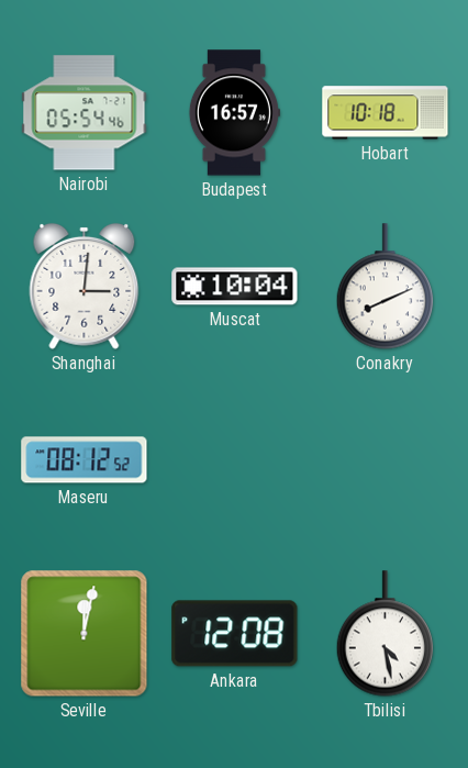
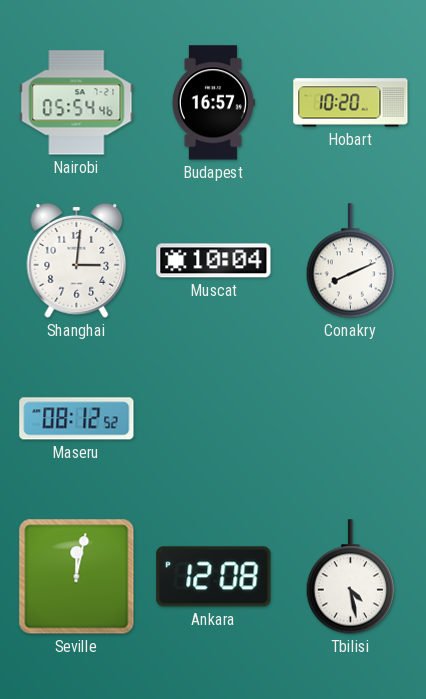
Hobart: 10:18 -> 10:20
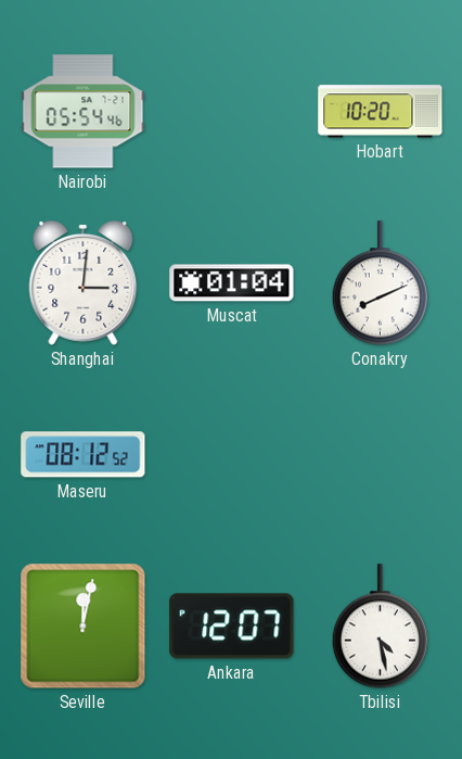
Budapest: 16:57 -> none
Muscat: 10:04 -> 01:04
Ankara: 12:08 -> 12:07
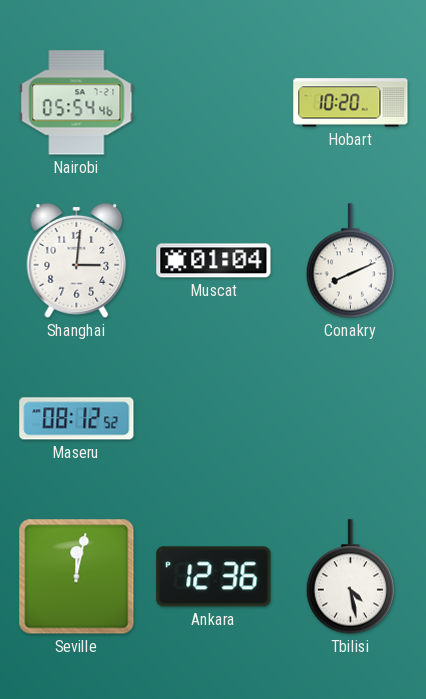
Ankara: 12:07 -> 12:36
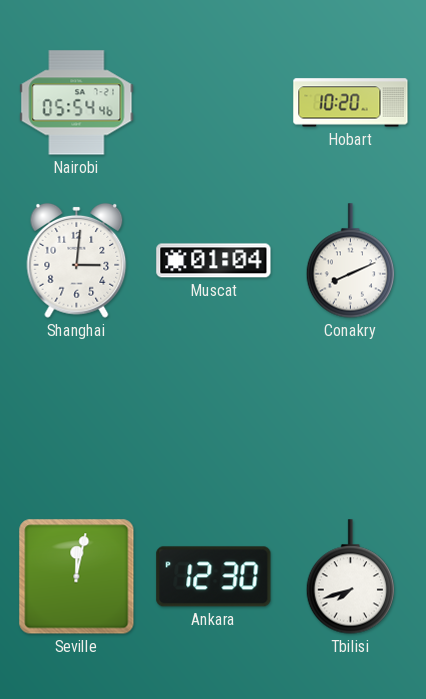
Maseru: 08:12 -> none
Ankara: 12:36 -> 12:30
Tbilisi: 4:28 -> 7:42
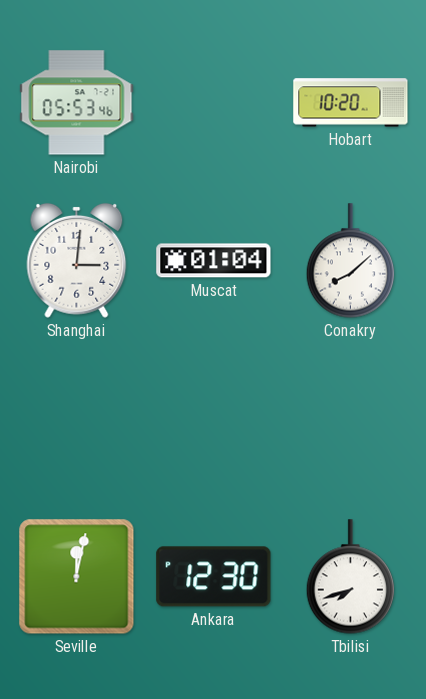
Nairobi: 05:54 -> 05:53
Conakry: 8:11 -> 8:08
